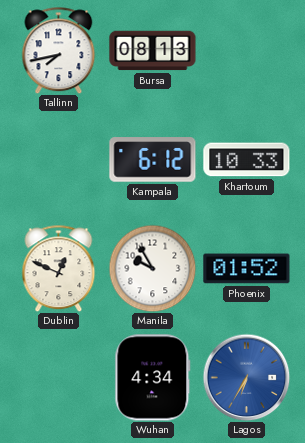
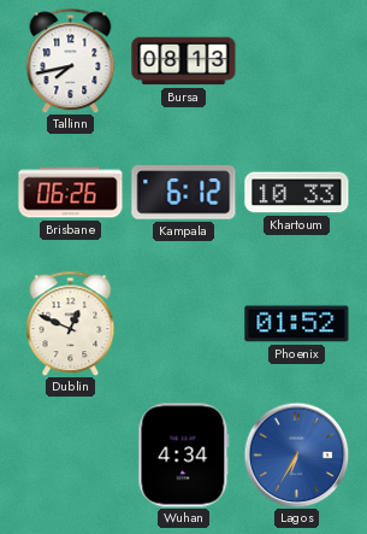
Brisbane: none -> 06:26
Manila: 9:55 -> none
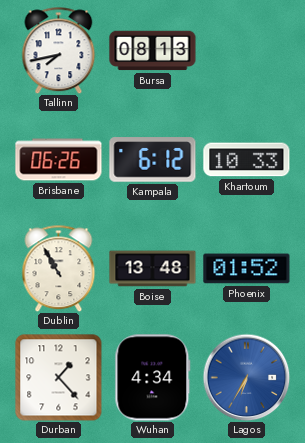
Dublin: 12:49 -> 10:55
Boise: none -> 13:48
Durban: none -> 1:23
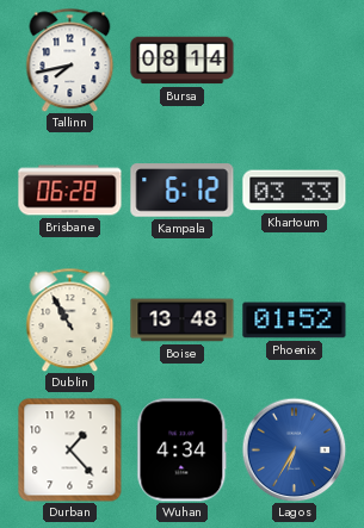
Bursa: 08:13 -> 08:14
Brisbane: 06:26 -> 06:28
Khartoum: 10:33 -> 03:33
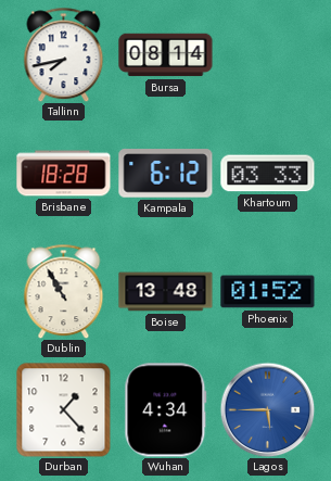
Brisbane: 06:28 -> 18:28
Lagos: 6:35 -> 5:45
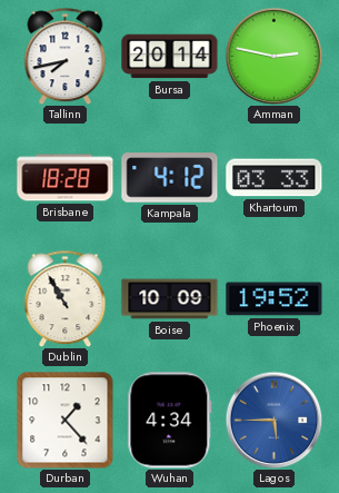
Bursa: 08:14 -> 20:14
Amman: none -> 2:47
Kampala: 6:12 -> 4:12
Boise: 13:48 -> 10:09
Phoenix: 01:52 -> 19:52
